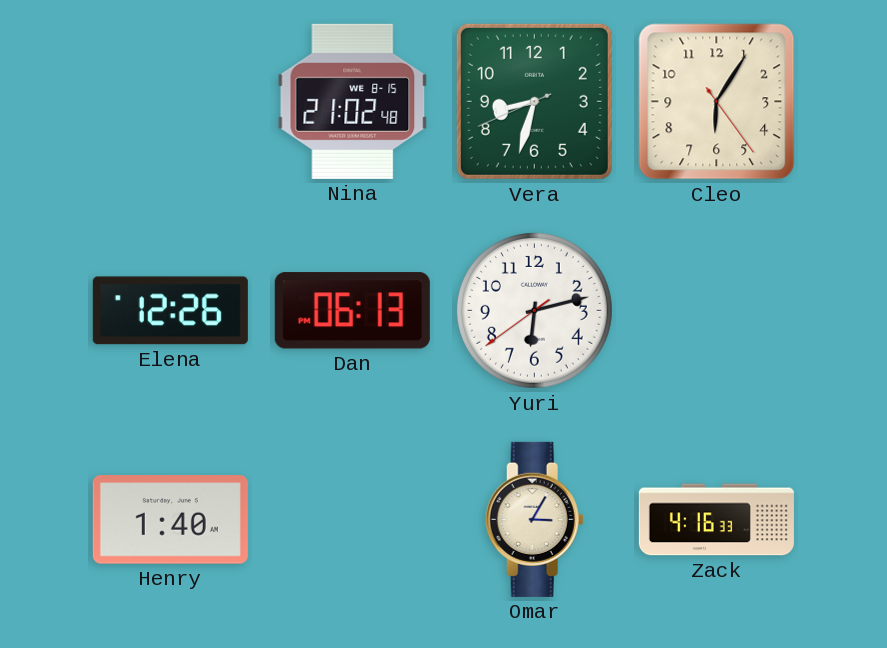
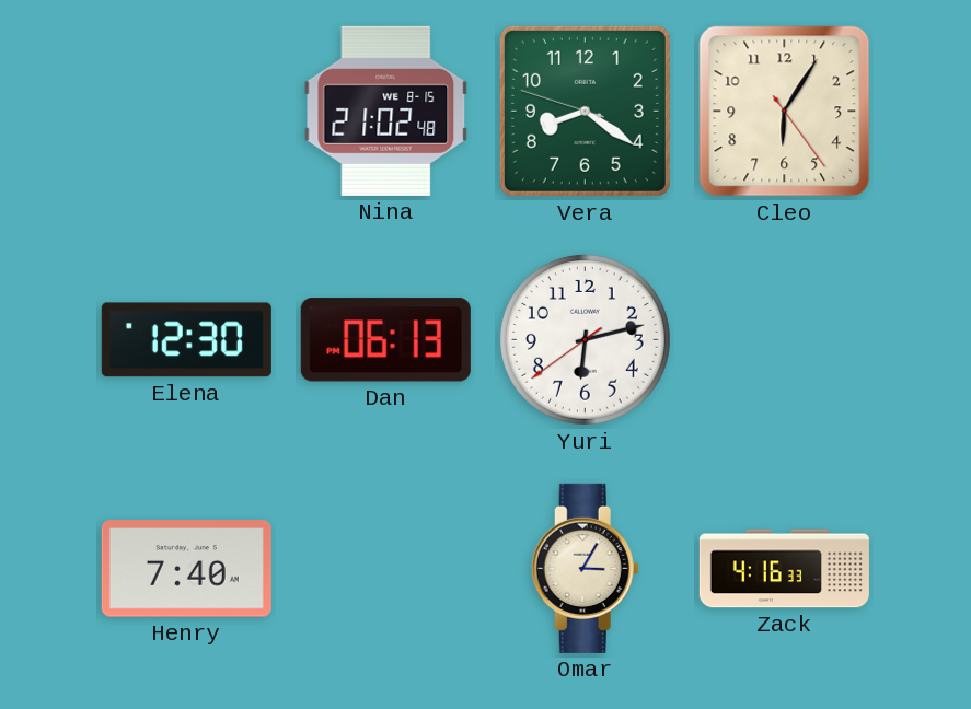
Vera: 8:32 -> 8:20
Elena: 12:26 -> 12:30
Henry: 1:40 -> 7:40
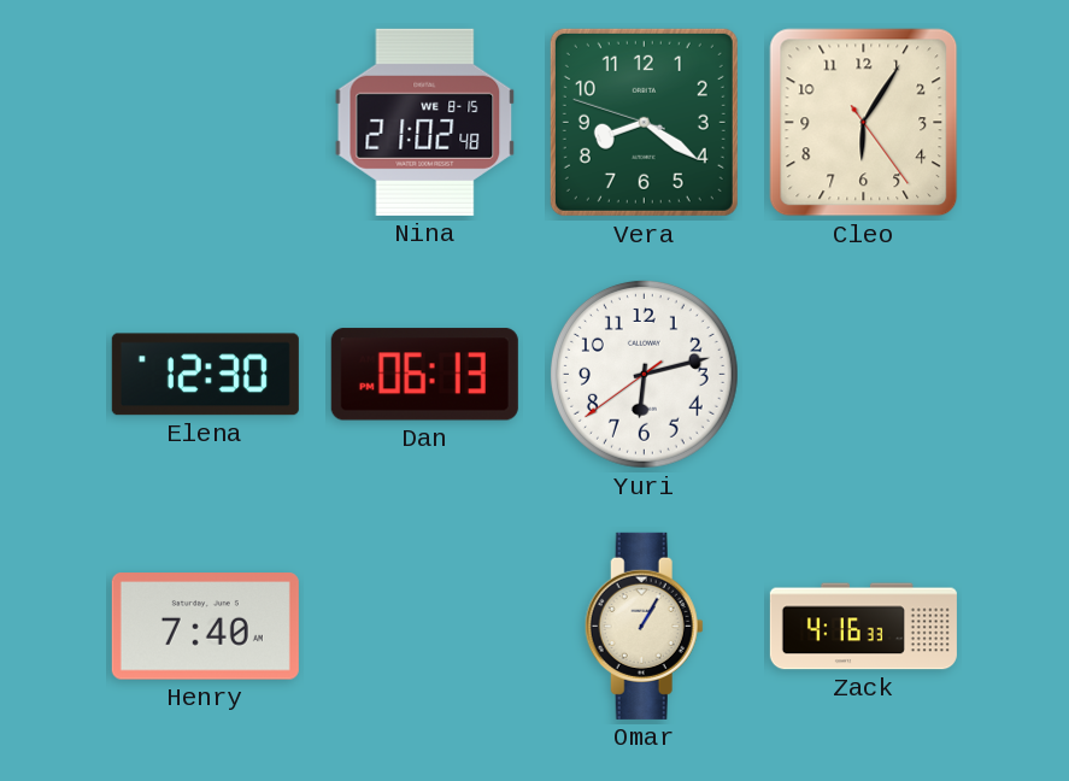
Omar: 3:05 -> 1:05
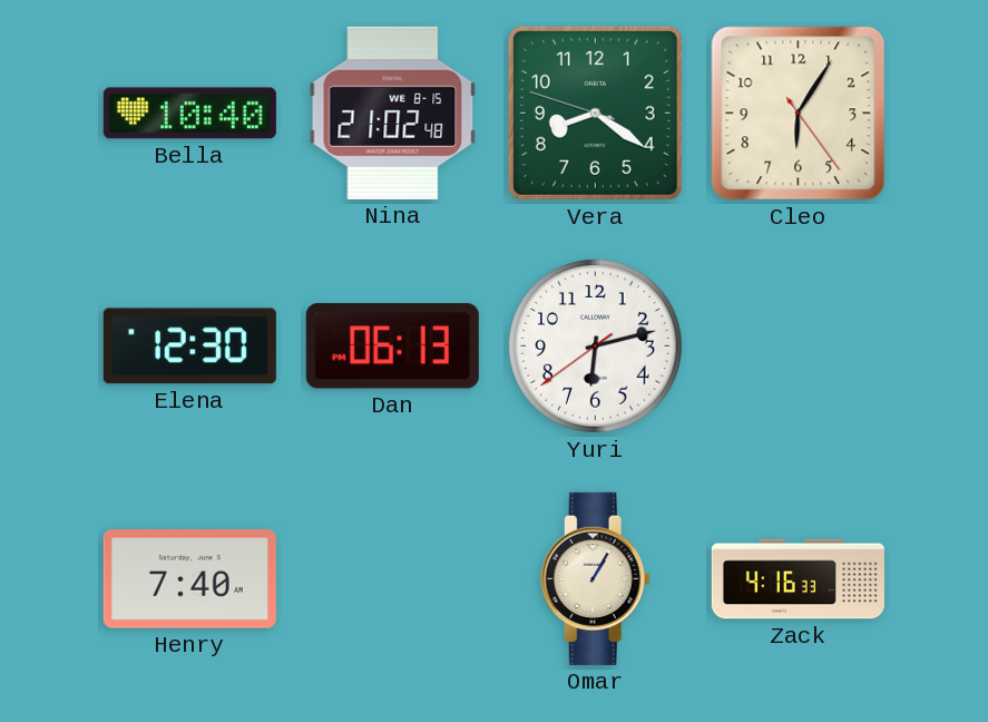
Bella: none -> 10:40
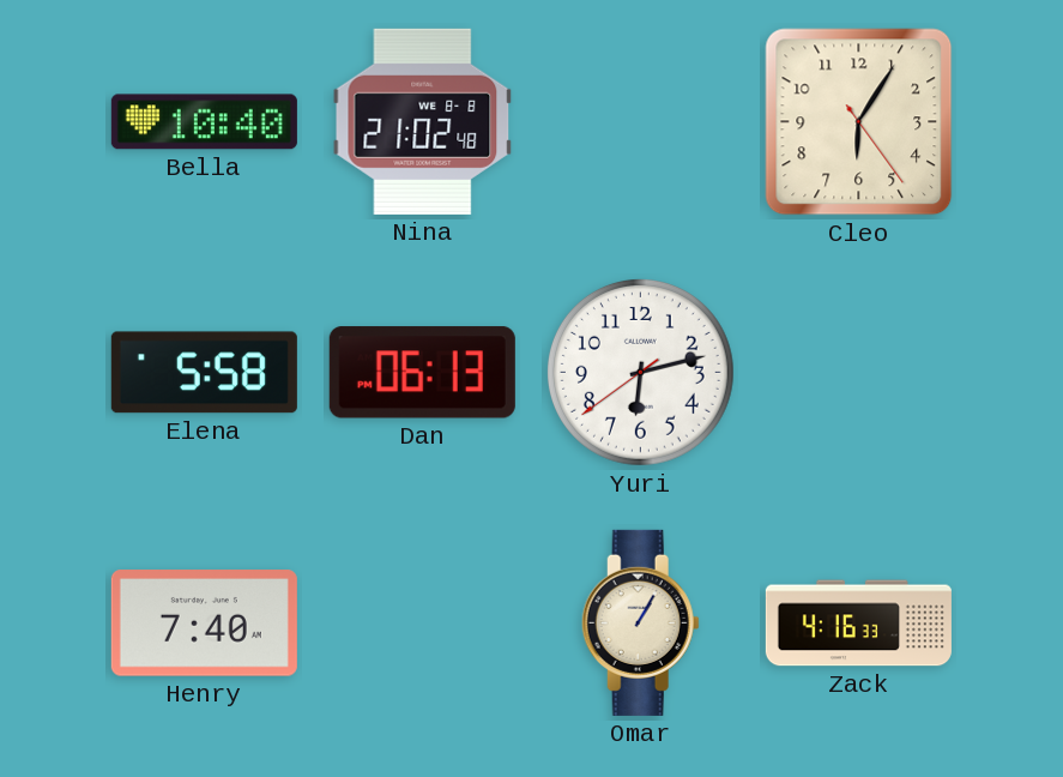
Nina date: WE 8-15 -> WE 8-8
Vera: 8:20 -> none
Elena: 12:30 -> 5:58
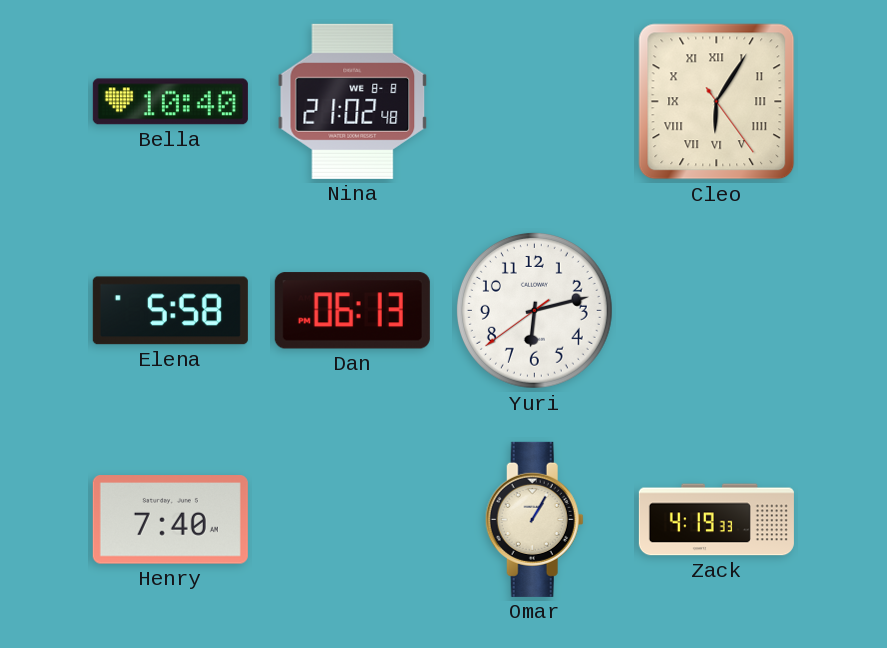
Cleo numerals: Arabic -> Roman
Zack: 4:16 -> 4:19
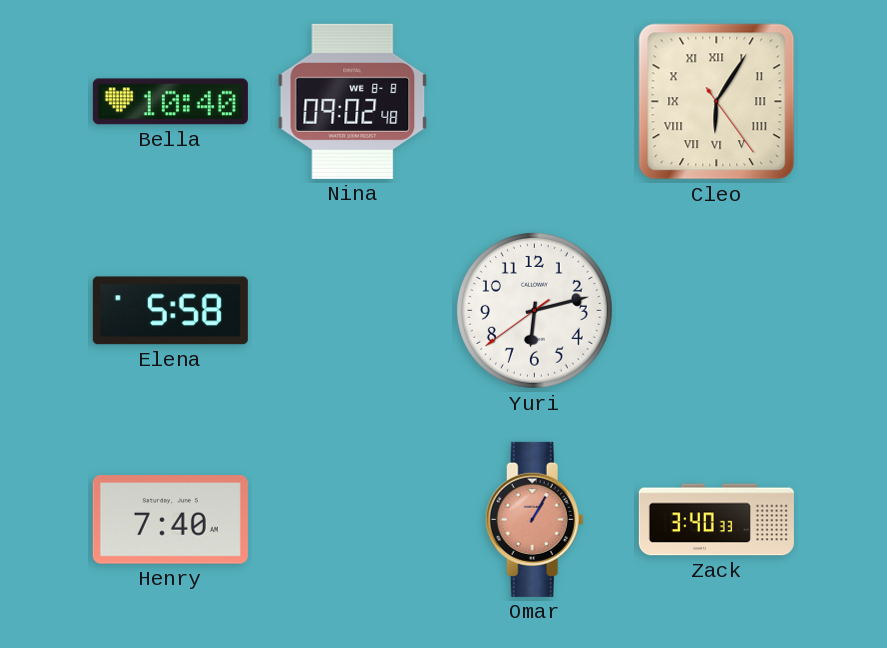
Nina: 21:02 -> 09:02
Dan: 06:13 -> none
Omar dial: cream -> salmon
Zack: 4:19 -> 3:40
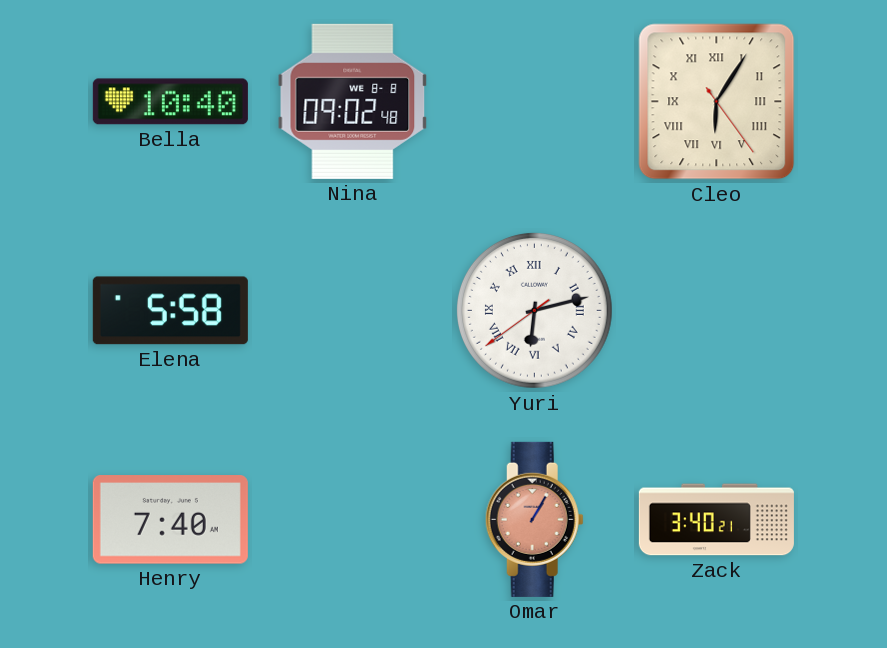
Yuri numerals: Arabic -> Roman
Zack: 3:40:33 -> 3:40:21
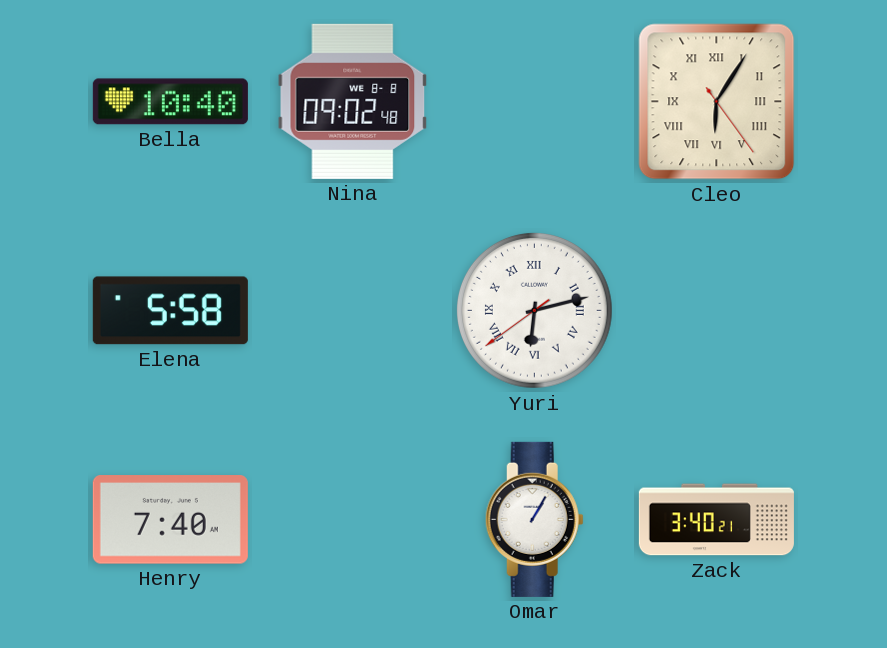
Omar dial: salmon -> white
